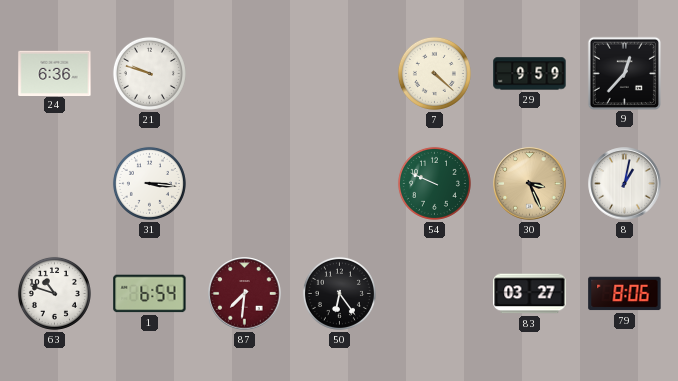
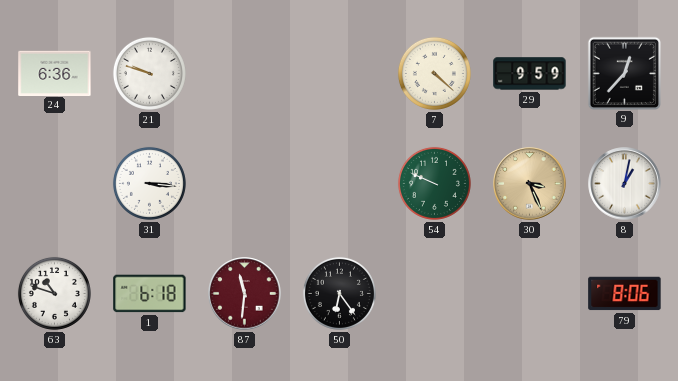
1: 6:54 -> 6:18
87: 7:31 -> 11:31
83: 03:27 -> none
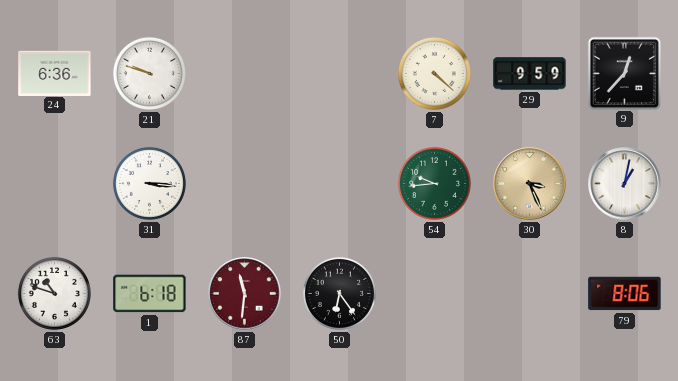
54: 9:49 -> 9:44
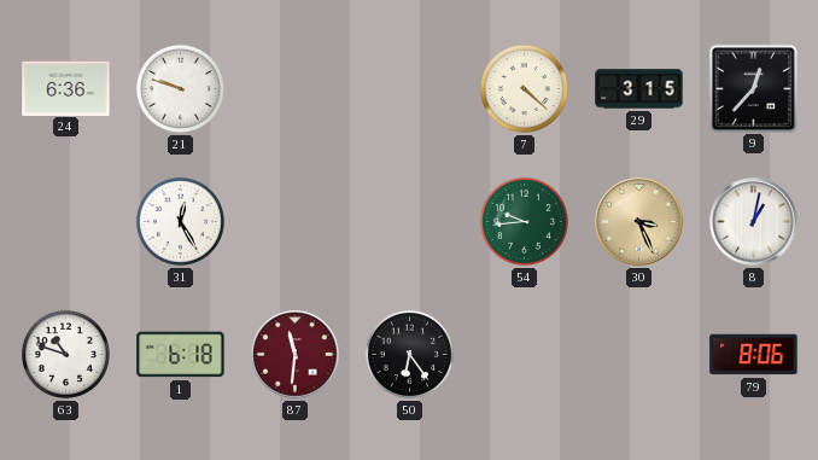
29: 9:59 -> 3:15
31: 3:16 -> 12:25
